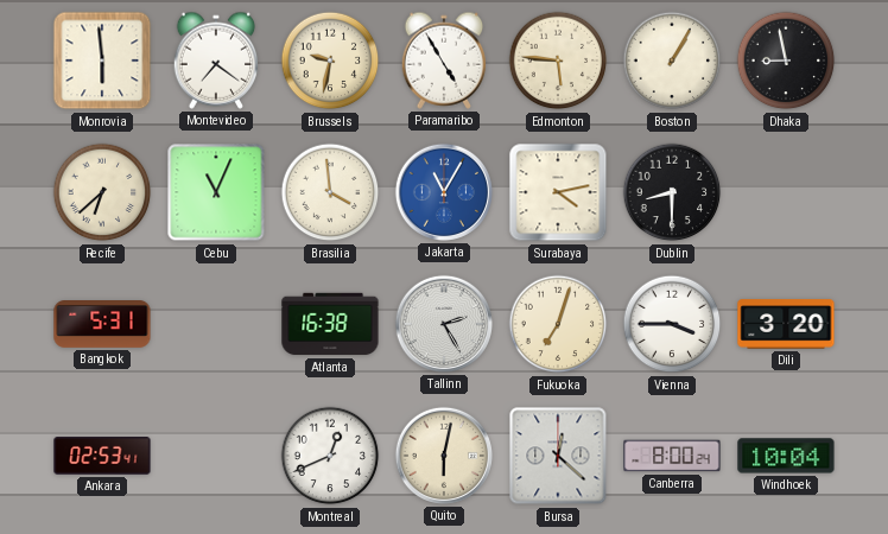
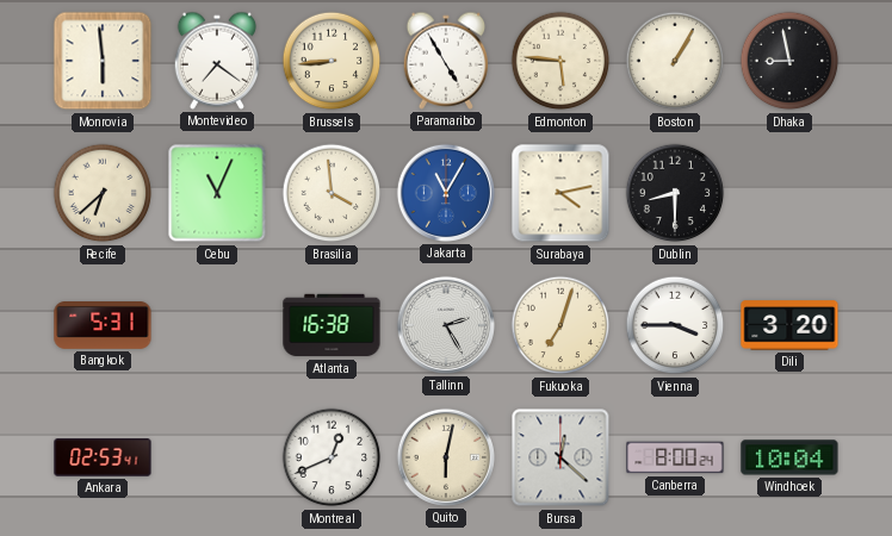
Brussels: 9:32 -> 8:44
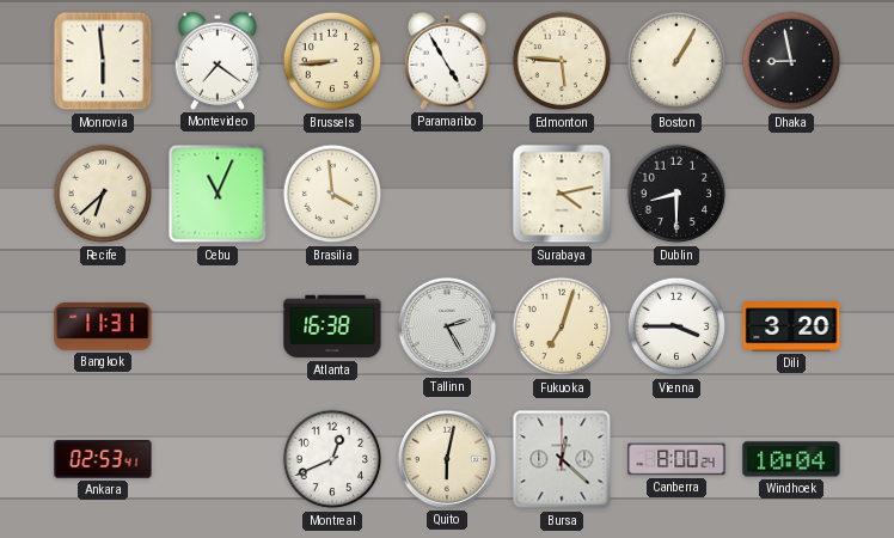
Jakarta: 11:05 -> none
Bangkok: 5:31 -> 11:31
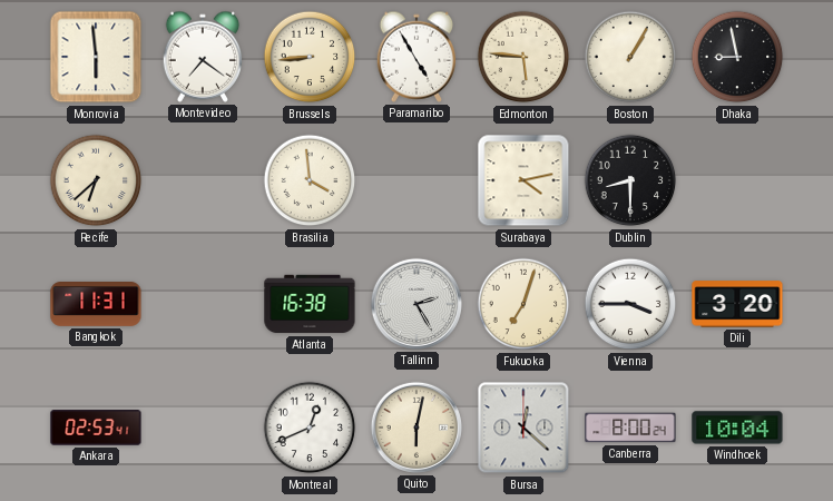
Cebu: 11:04 -> none
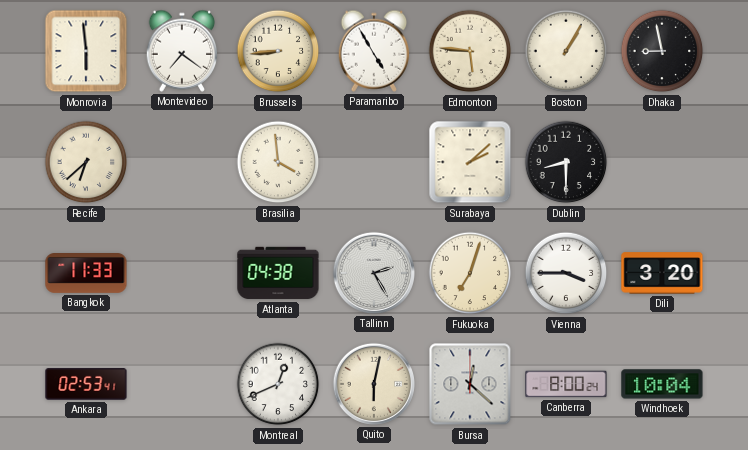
Surabaya: 4:13 -> 2:08
Bangkok: 11:31 -> 11:33
Atlanta: 16:38 -> 04:38
